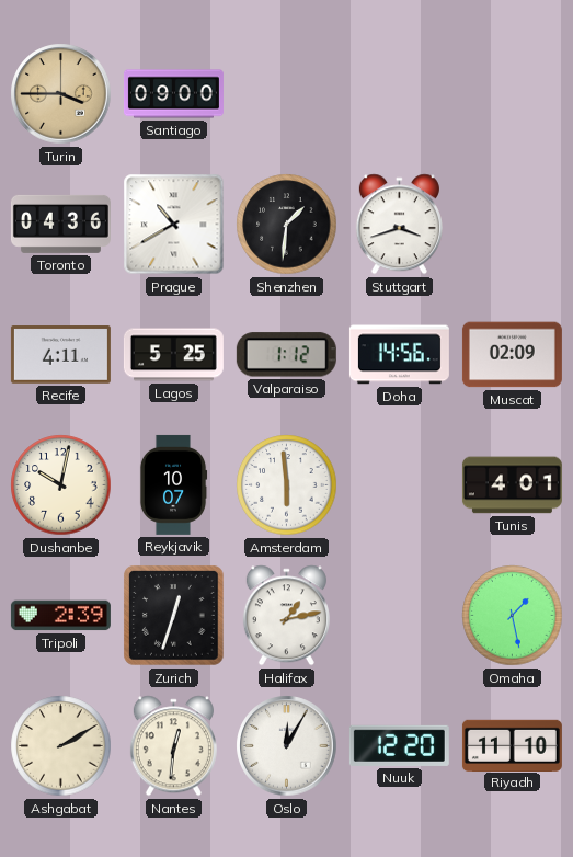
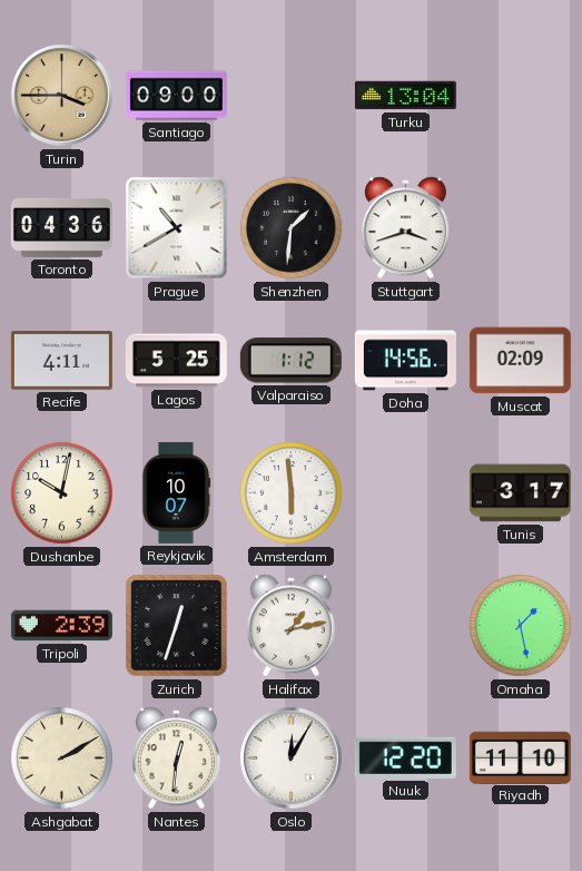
Turku: none -> 13:04
Tunis: 4:01 -> 3:17
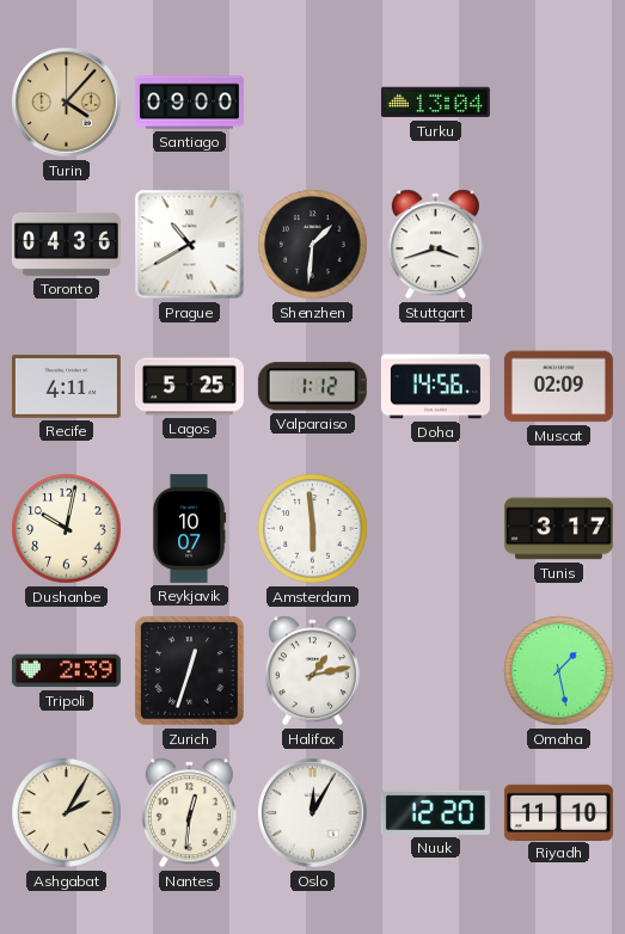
Turin: 3:45 -> 4:07
Ashgabat: 2:10 -> 2:05
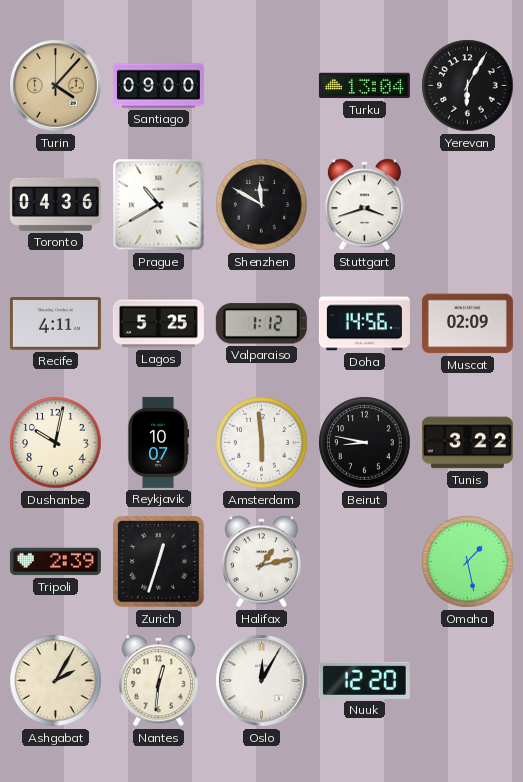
Yerevan: none -> 6:05
Shenzhen: 1:31 -> 11:50
Beirut: none -> 8:47
Tunis: 3:17 -> 3:22
Riyadh: 11:10 -> none
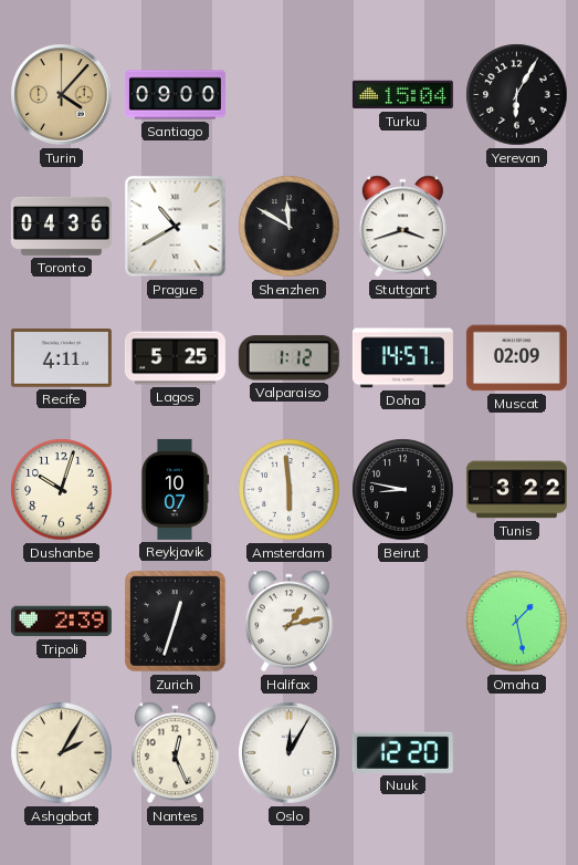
Turku: 13:04 -> 15:04
Doha: 14:56 -> 14:57
Dushanbe: 10:02 -> 10:03
Nantes: 12:31 -> 12:26
